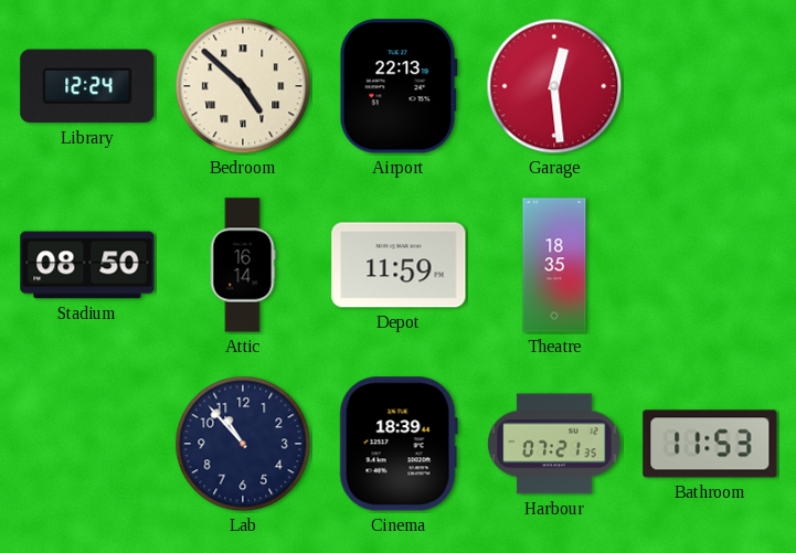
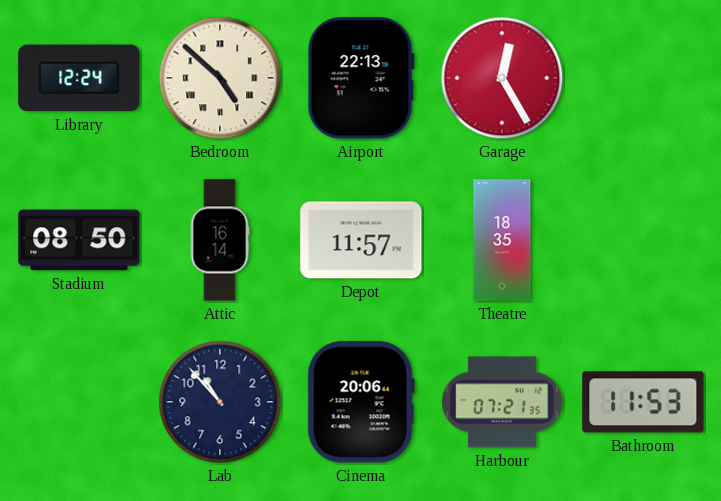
Garage: 12:29 -> 12:25
Depot: 11:59 -> 11:57
Cinema: 18:39 -> 20:06
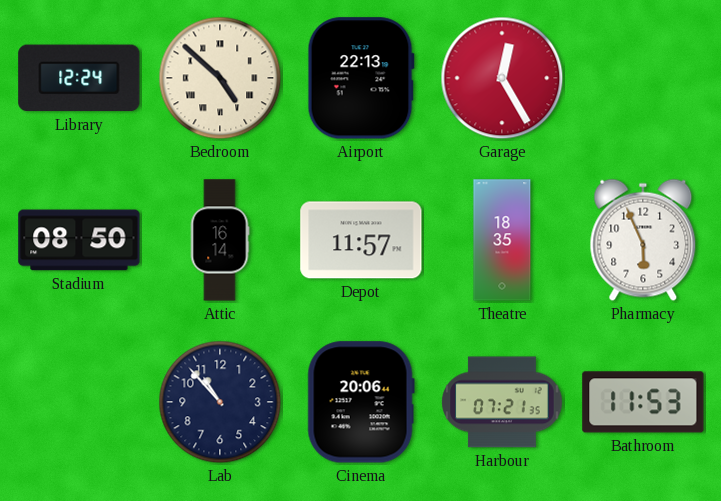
Pharmacy: none -> 5:56
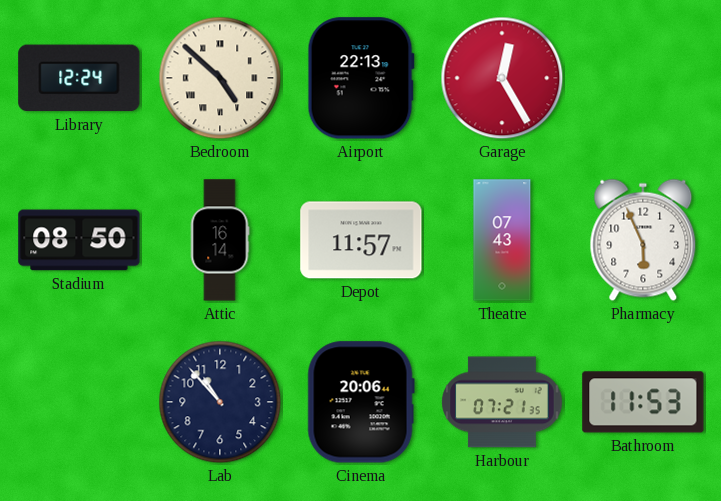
Theatre: 18:35 -> 07:43
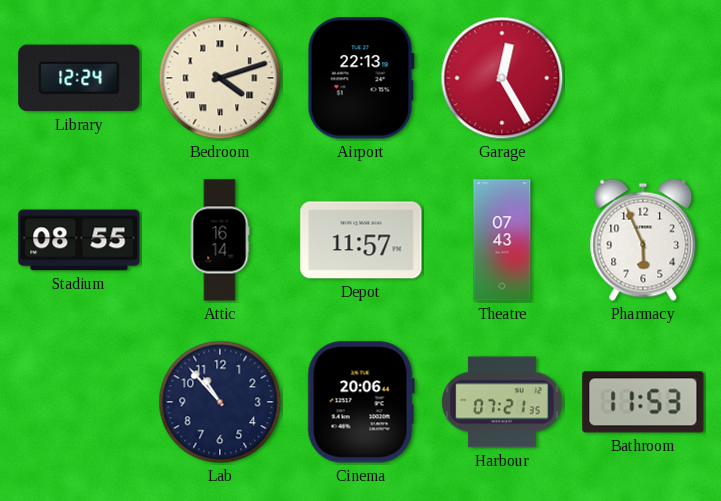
Bedroom: 4:52 -> 4:12
Stadium: 08:50 -> 08:55
